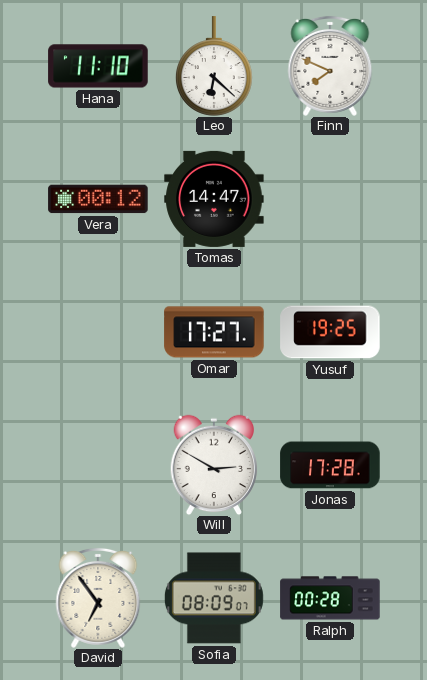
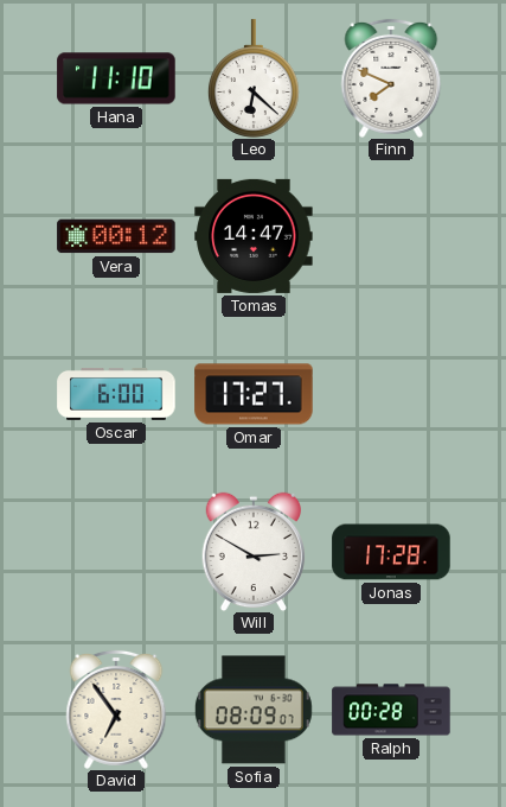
Oscar: none -> 6:00
Yusuf: 19:25 -> none
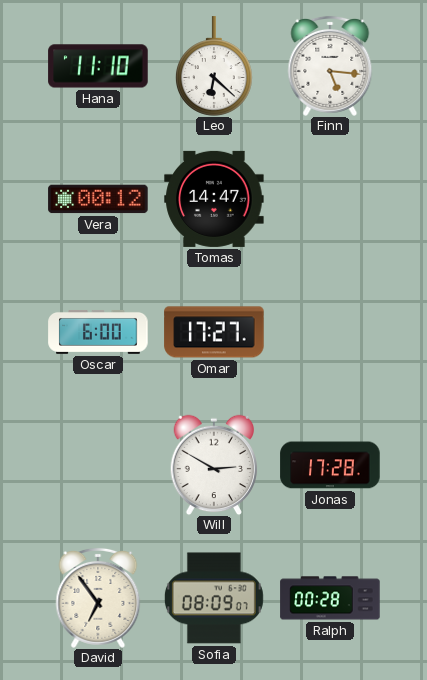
Finn: 7:49 -> 5:16
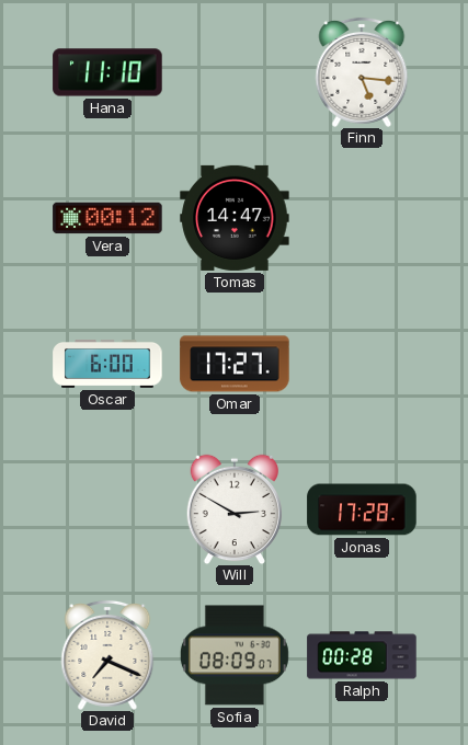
Leo: 6:22 -> none
David: 6:54 -> 7:19
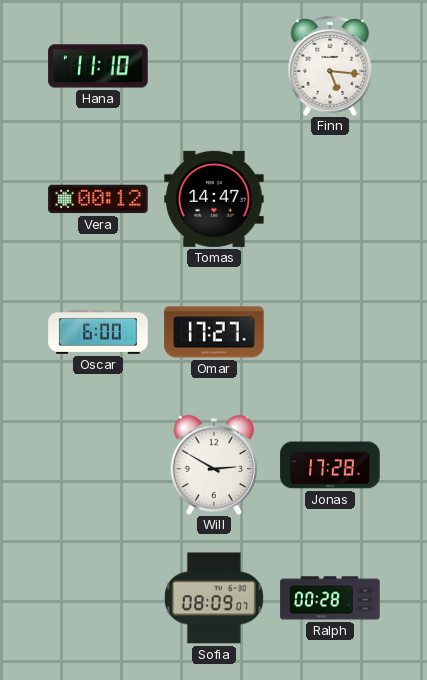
David: 7:19 -> none
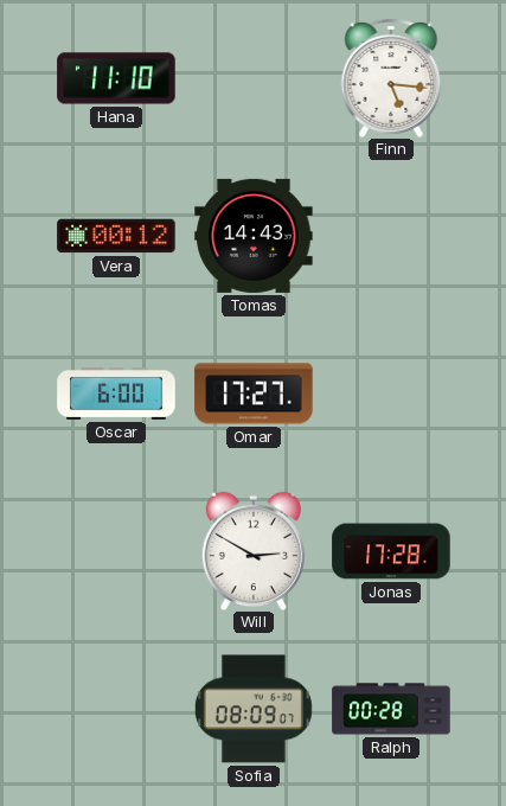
Tomas: 14:47 -> 14:43
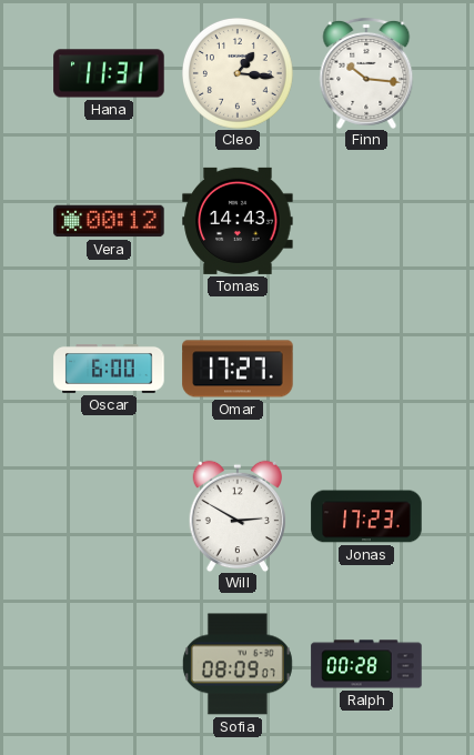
Hana: 11:10 -> 11:31
Cleo: none -> 1:16
Finn: 5:16 -> 10:16
Jonas: 17:28 -> 17:23
